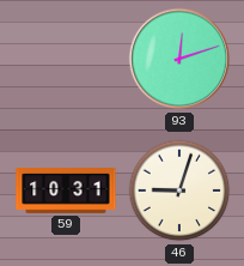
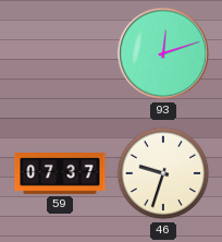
59: 10:31 -> 07:37
46: 9:03 -> 9:33
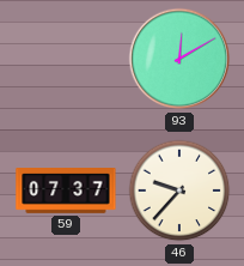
93: 12:12 -> 12:10
46: 9:33 -> 9:37
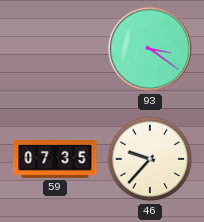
93: 12:10 -> 3:21
59: 07:37 -> 07:35
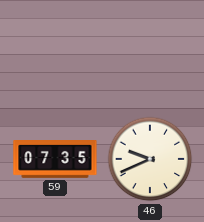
93: 3:21 -> none
46: 9:37 -> 9:41
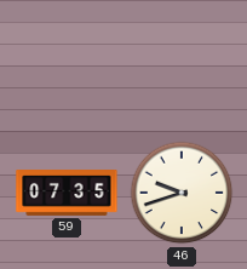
46: 9:41 -> 9:42
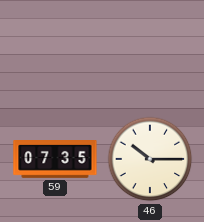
46: 9:42 -> 10:15
